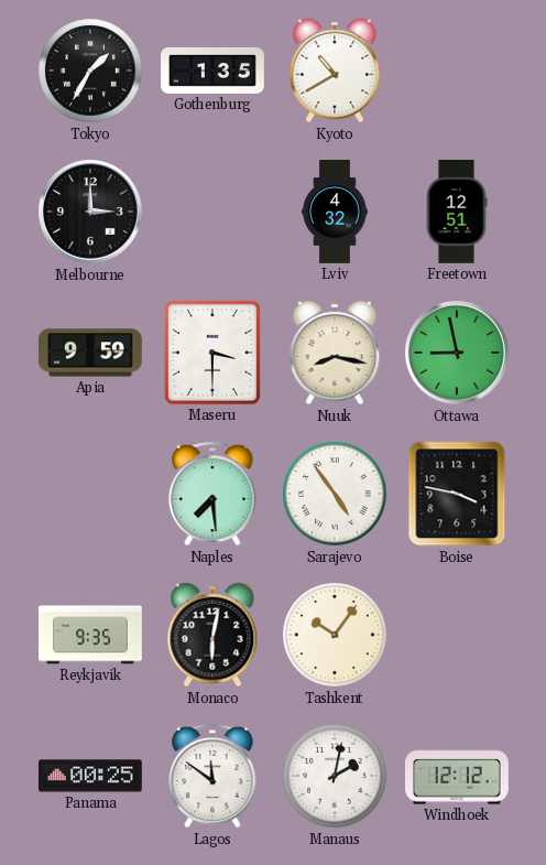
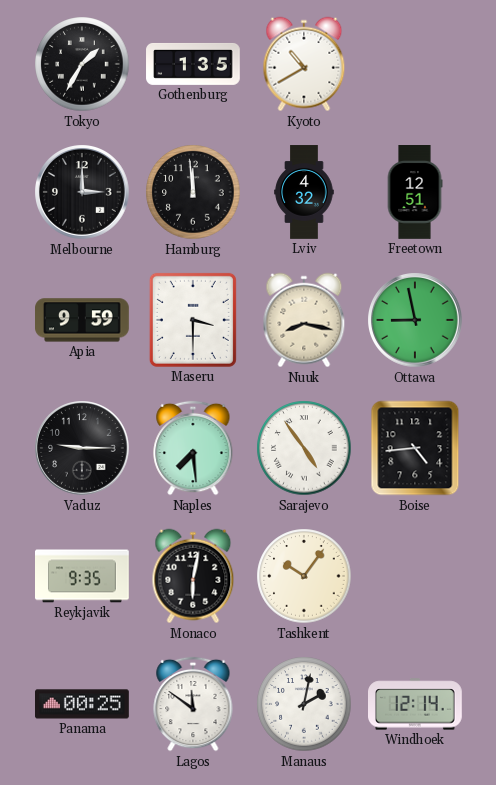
Hamburg: none -> 11:59
Vaduz: none -> 9:15
Boise: 3:47 -> 4:44
Windhoek: 12:12 -> 12:14
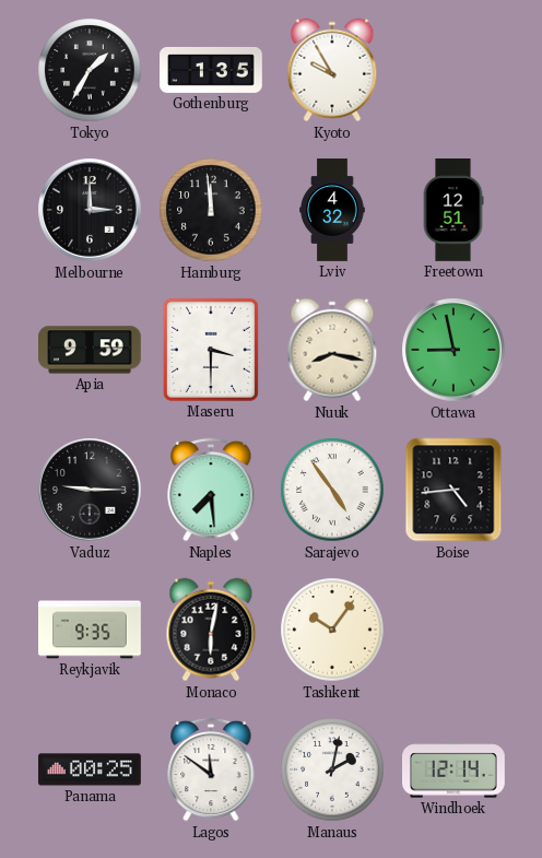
Kyoto: 10:40 -> 9:55
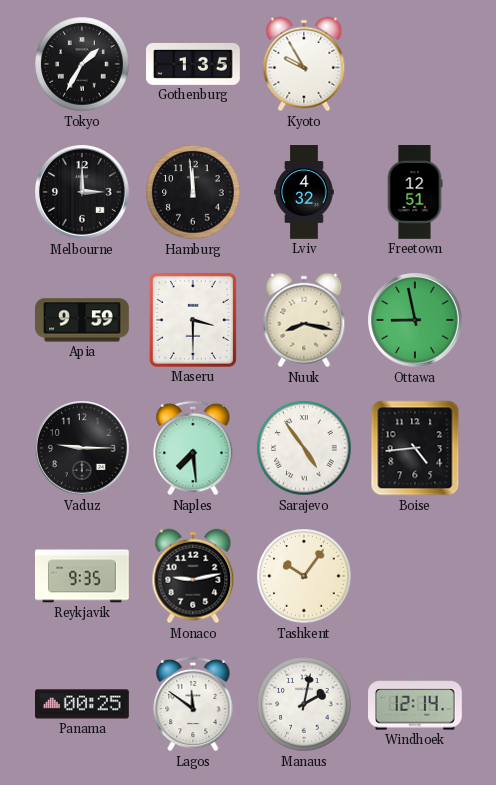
Monaco: 6:02 -> 9:13
